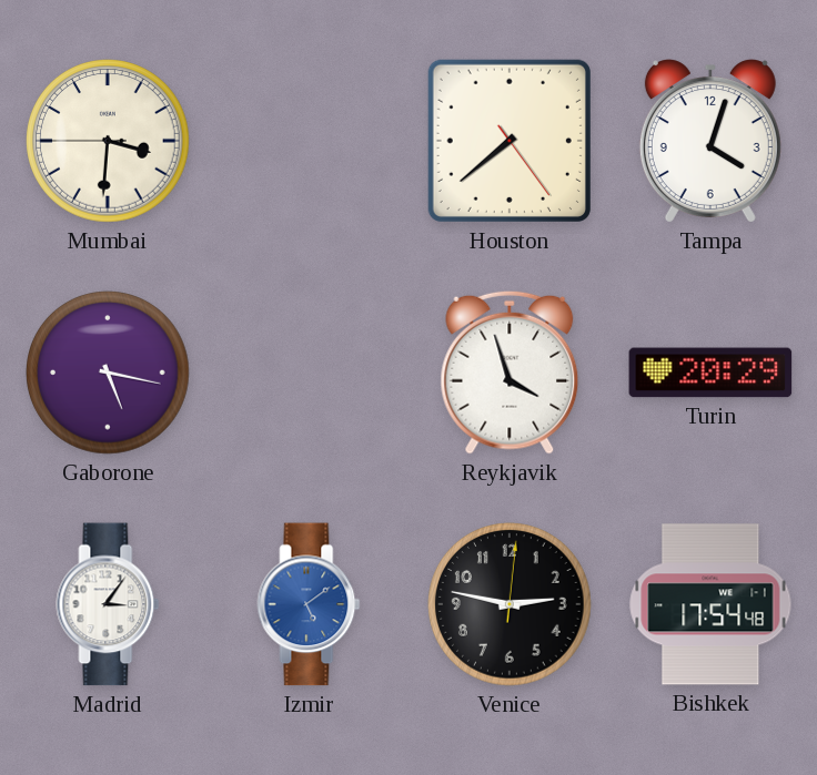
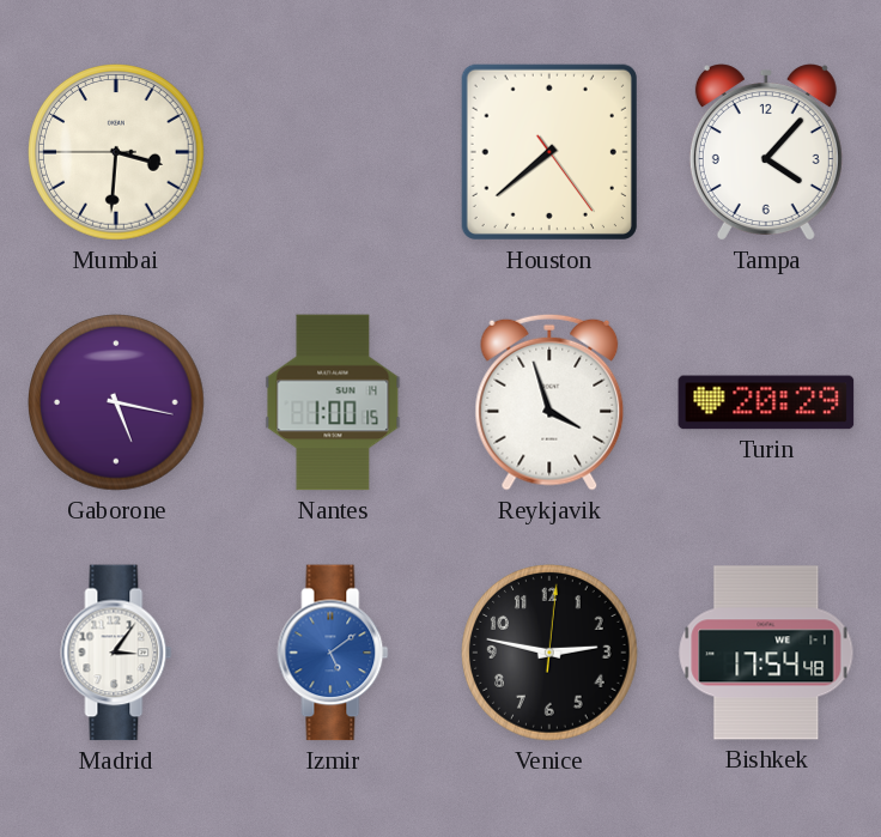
Tampa: 4:03 -> 4:07
Nantes: none -> 1:00
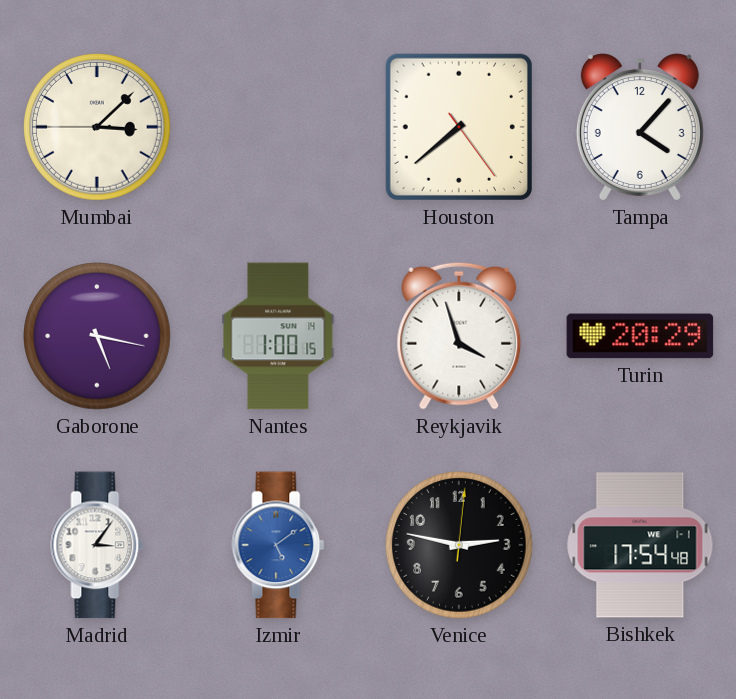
Mumbai: 3:30 -> 3:07
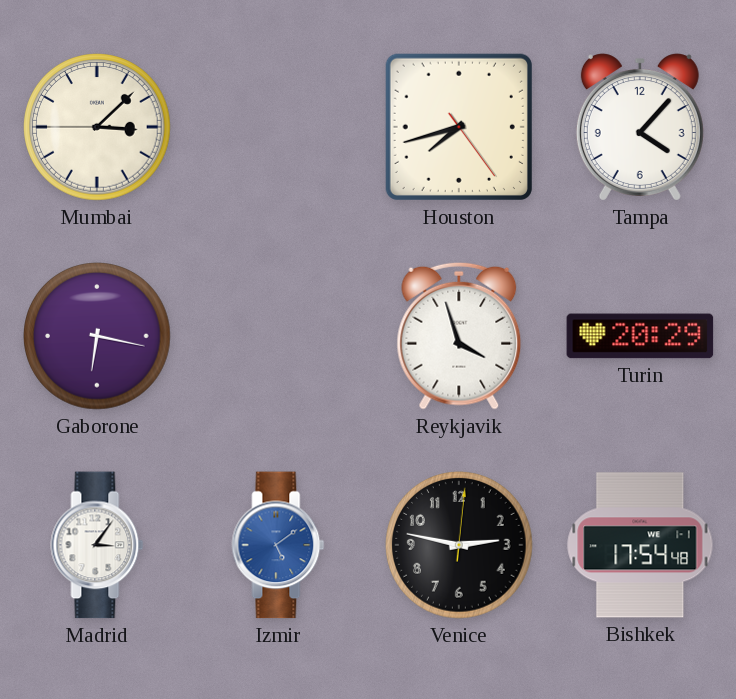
Houston: 7:38 -> 7:42
Gaborone: 5:17 -> 6:17
Nantes: 1:00 -> none
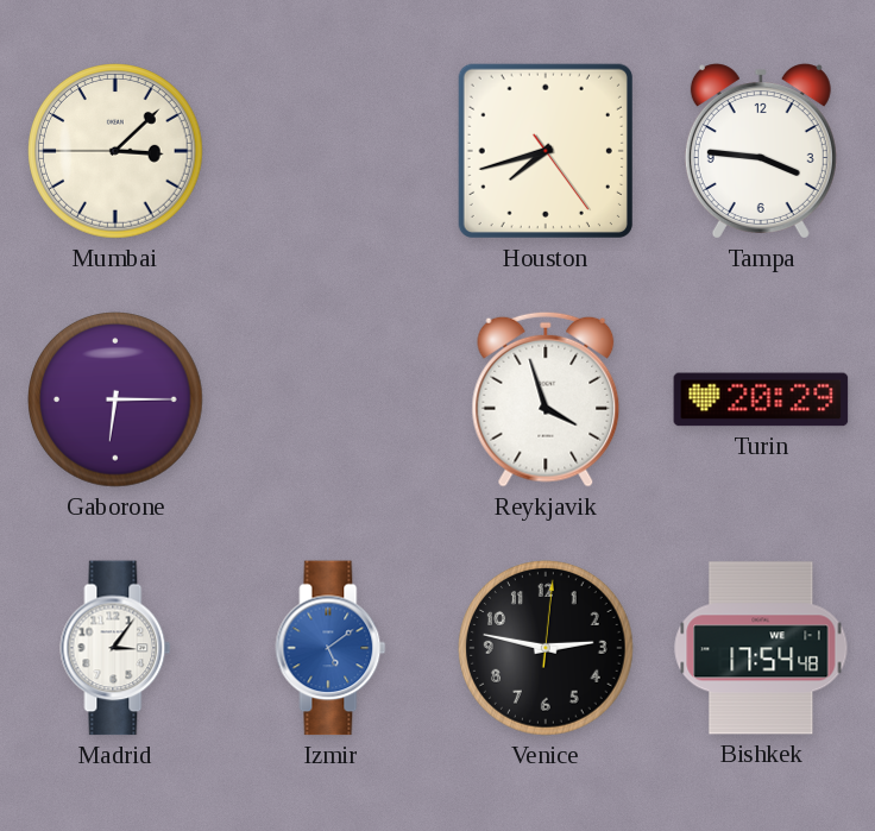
Tampa: 4:07 -> 3:46
Gaborone: 6:17 -> 6:15
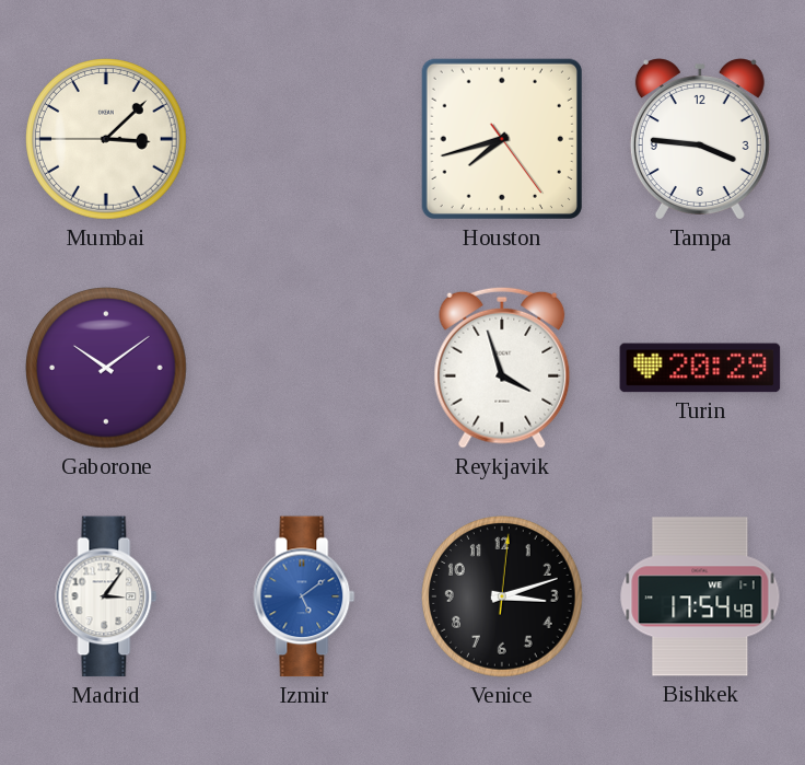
Gaborone: 6:15 -> 10:09
Venice: 2:47 -> 3:12
